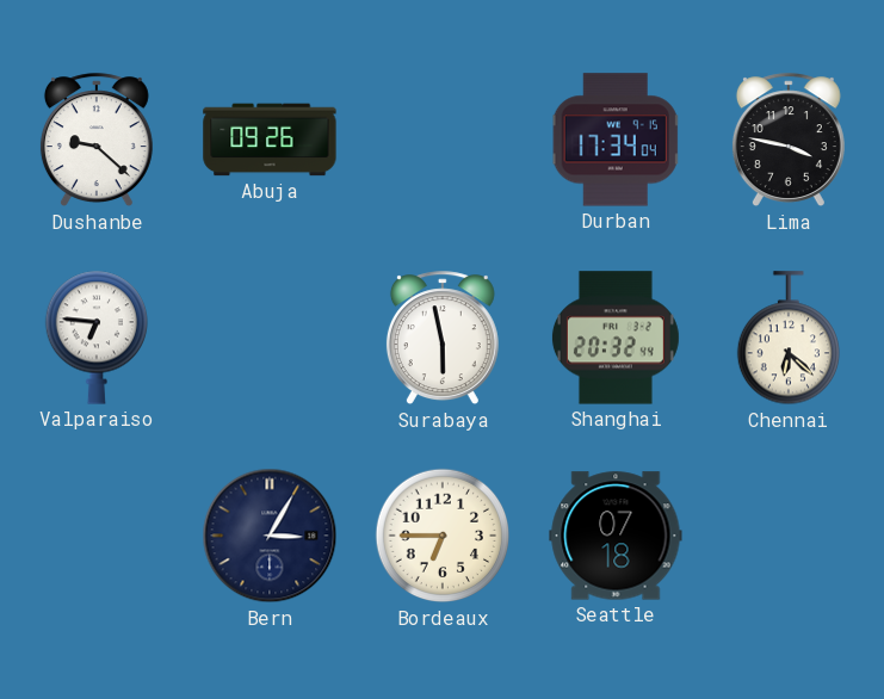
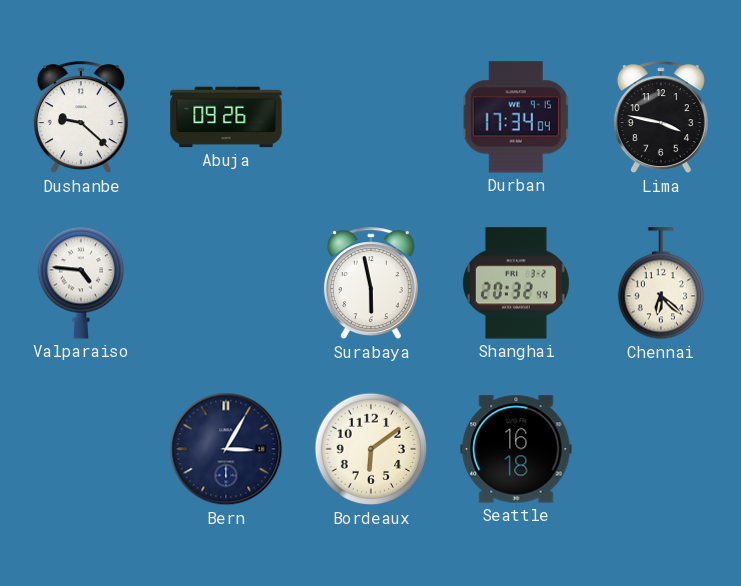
Valparaiso: 6:46 -> 4:46
Bordeaux: 6:45 -> 6:09
Seattle: 07:18 -> 16:18
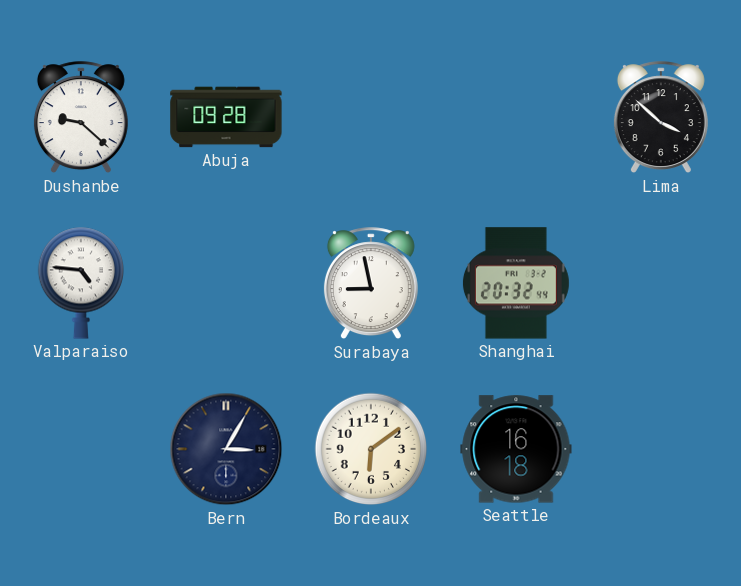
Abuja: 09:26 -> 09:28
Durban: 17:34 -> none
Lima: 3:47 -> 3:52
Surabaya: 5:58 -> 8:58
Chennai: 6:22 -> none
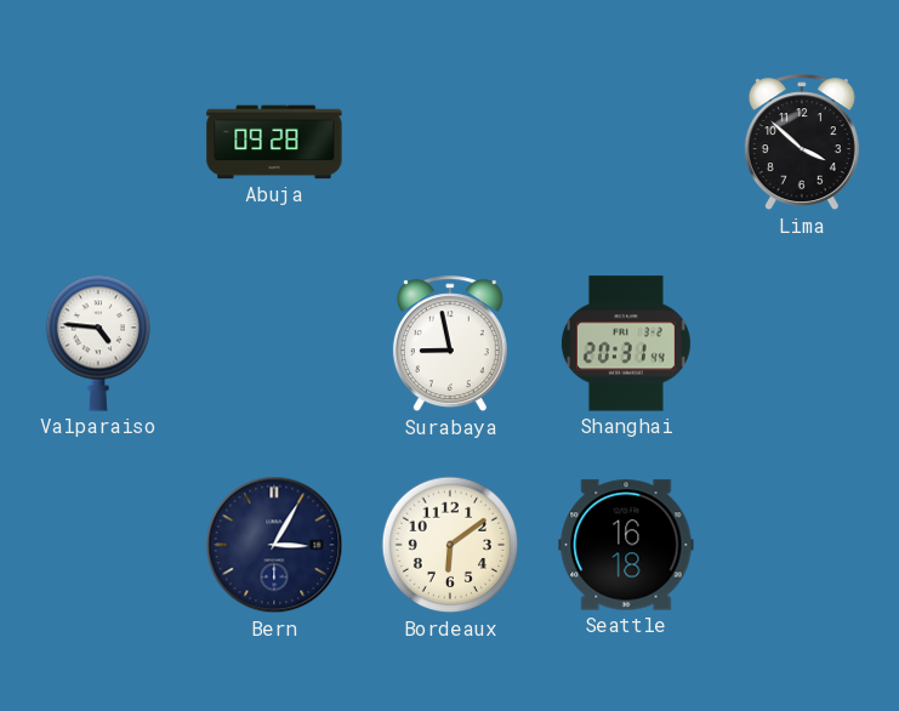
Dushanbe: 9:22 -> none
Shanghai: 20:32 -> 20:31
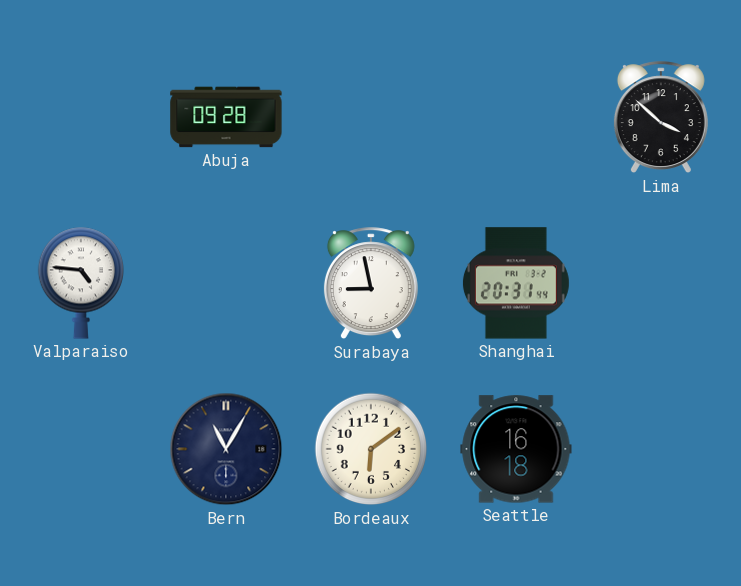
Bern: 3:05 -> 11:05
